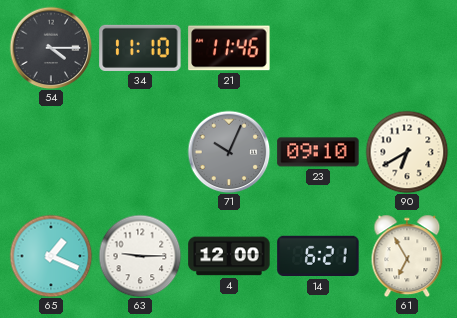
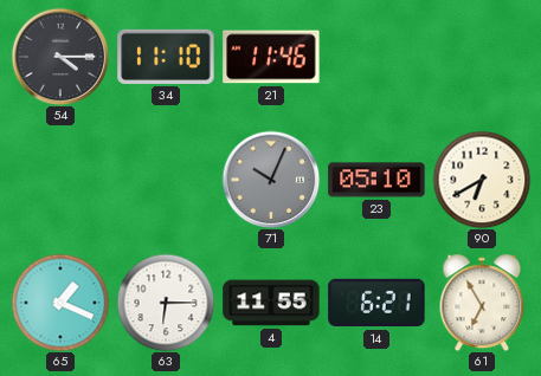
23: 09:10 -> 05:10
63: 9:15 -> 6:15
4: 12:00 -> 11:55
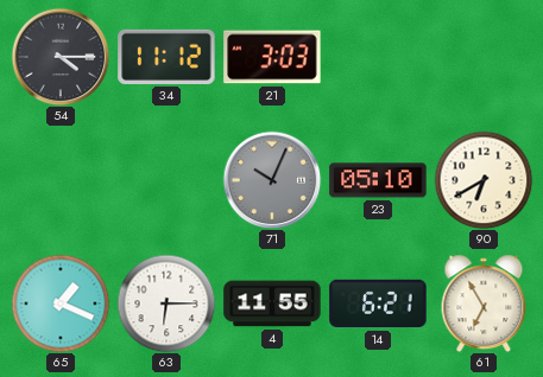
34: 11:10 -> 11:12
21: 11:46 -> 3:03
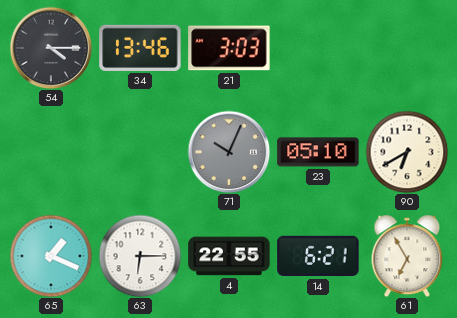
34: 11:12 -> 13:46
4: 11:55 -> 22:55
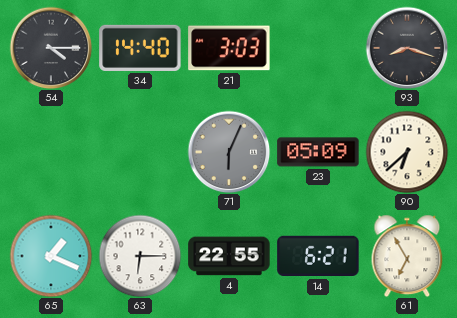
34: 13:46 -> 14:40
93: none -> 8:18
71: 10:04 -> 6:04
23: 05:10 -> 05:09
90: 6:40 -> 6:38
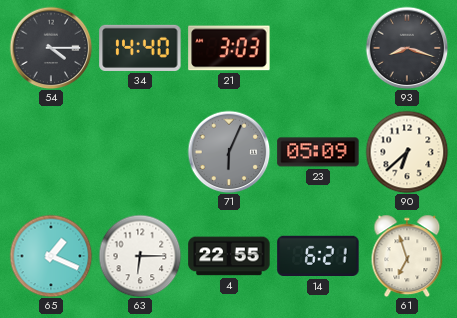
61: 6:55 -> 6:57
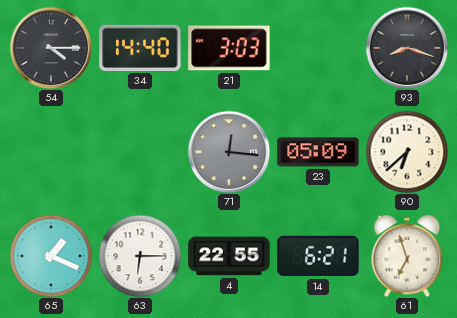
71: 6:04 -> 12:16
